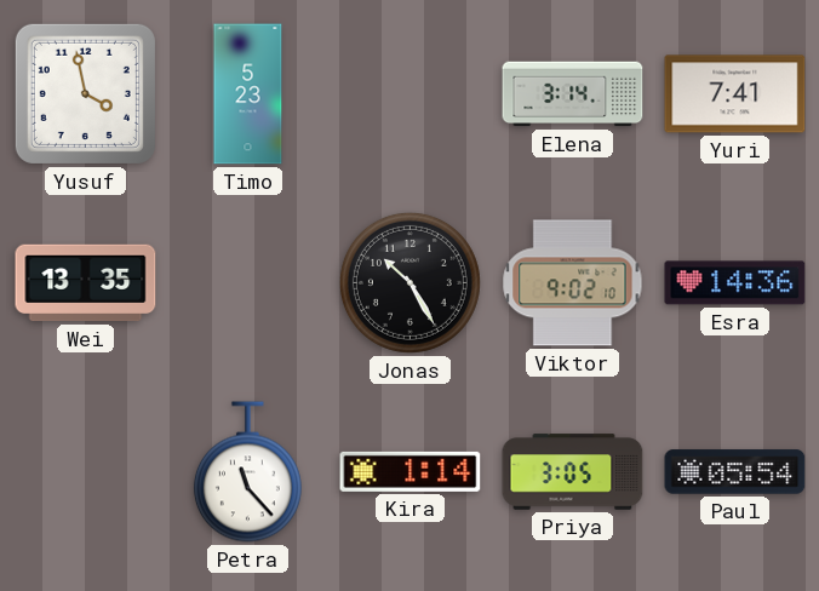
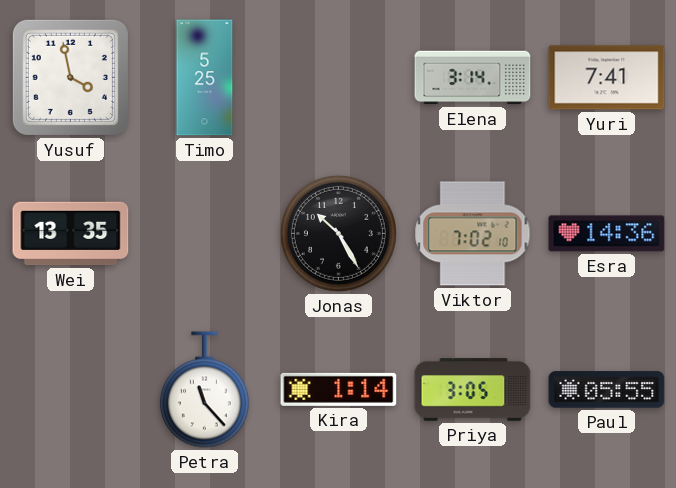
Timo: 5:23 -> 5:25
Viktor: 9:02 -> 7:02
Paul: 05:54 -> 05:55
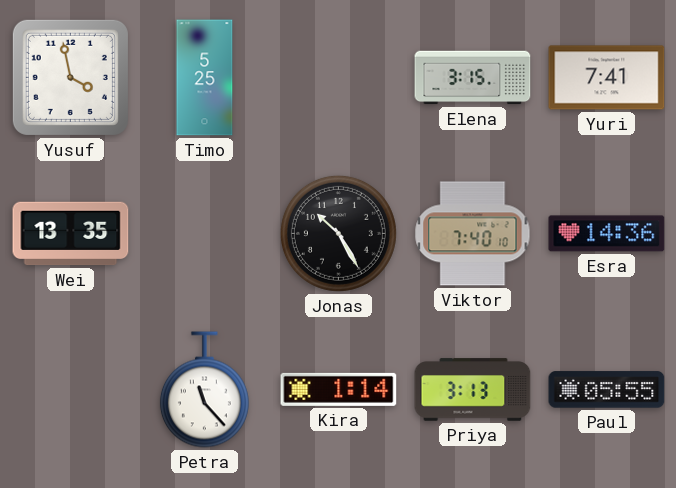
Elena: 3:14 -> 3:15
Viktor: 7:02 -> 7:40
Priya: 3:05 -> 3:13
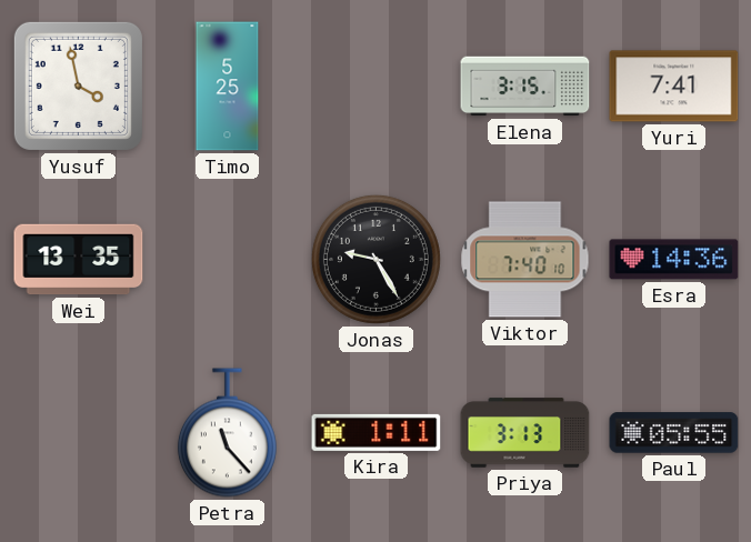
Jonas: 10:25 -> 9:25
Kira: 1:14 -> 1:11
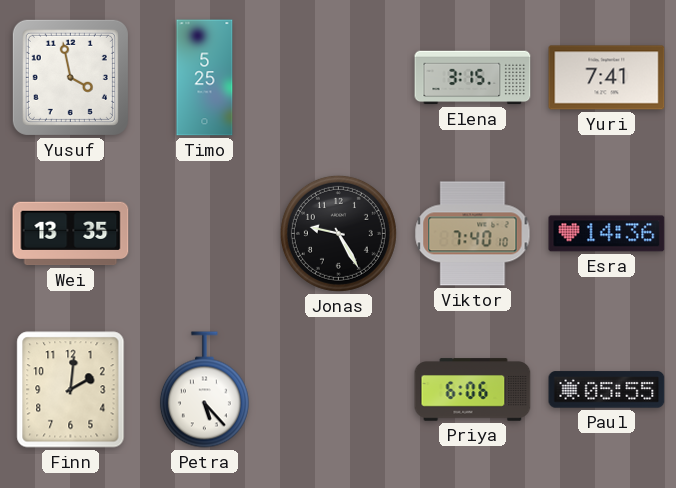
Finn: none -> 2:01
Petra: 11:23 -> 5:23
Kira: 1:11 -> none
Priya: 3:13 -> 6:06
